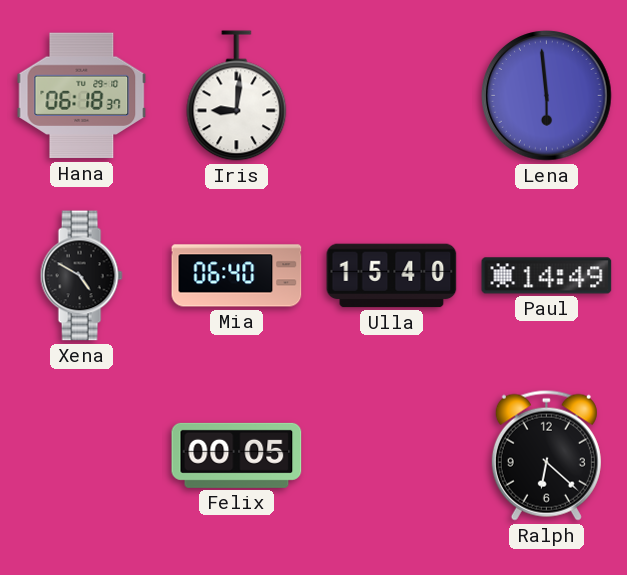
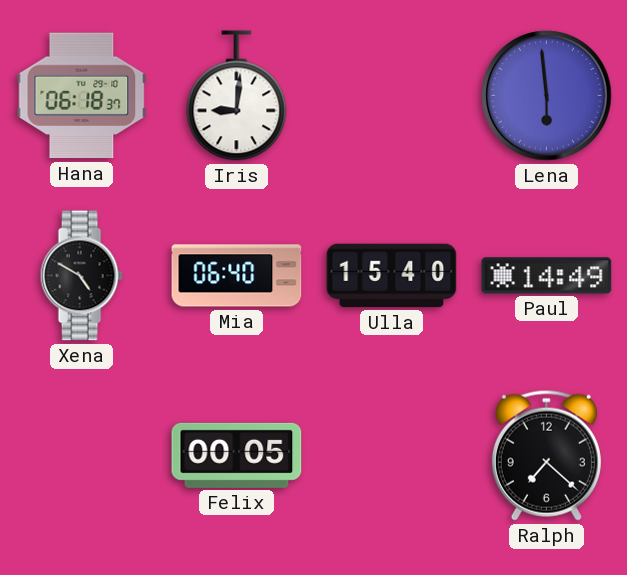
Ralph: 6:22 -> 7:22
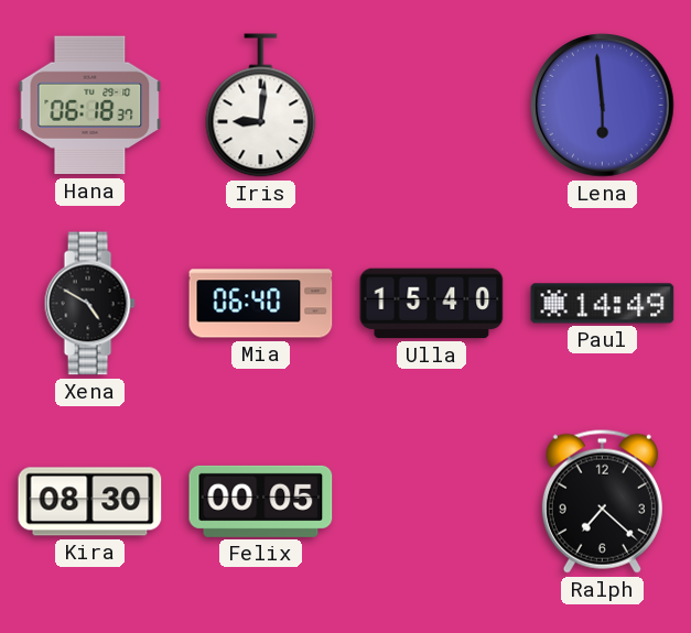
Kira: none -> 08:30
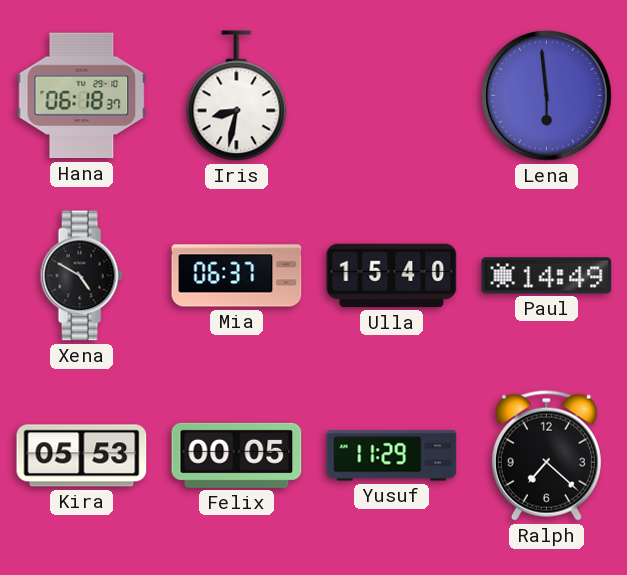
Iris: 9:01 -> 8:32
Mia: 06:40 -> 06:37
Kira: 08:30 -> 05:53
Yusuf: none -> 11:29
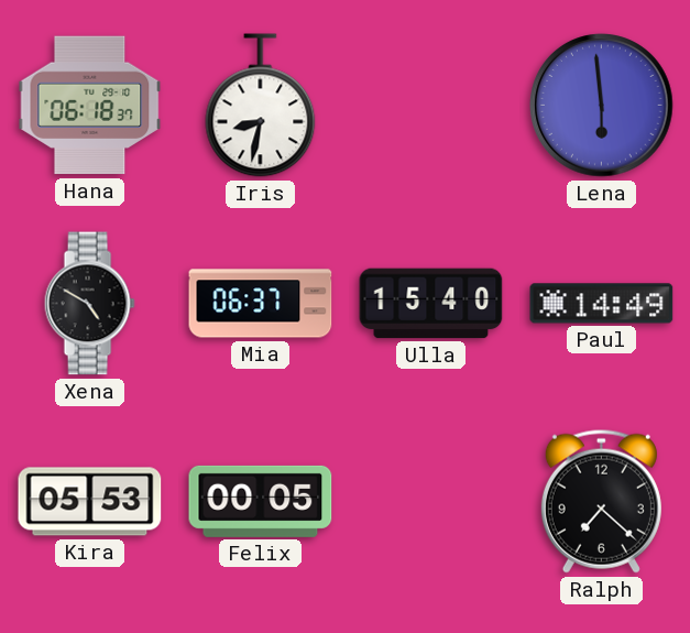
Yusuf: 11:29 -> none
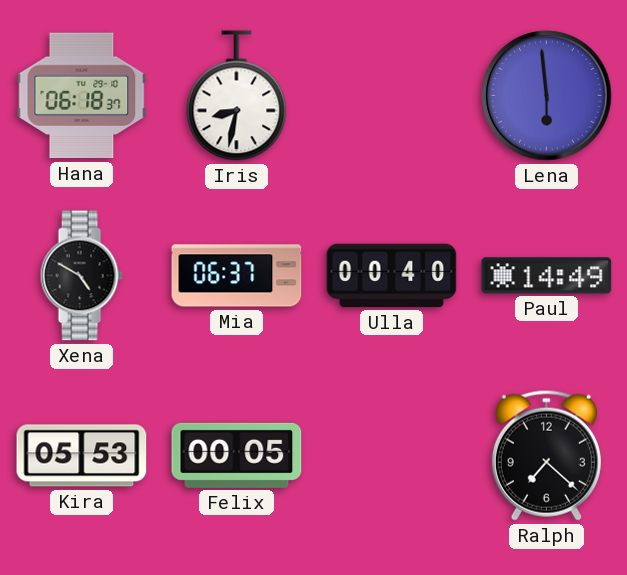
Ulla: 15:40 -> 00:40
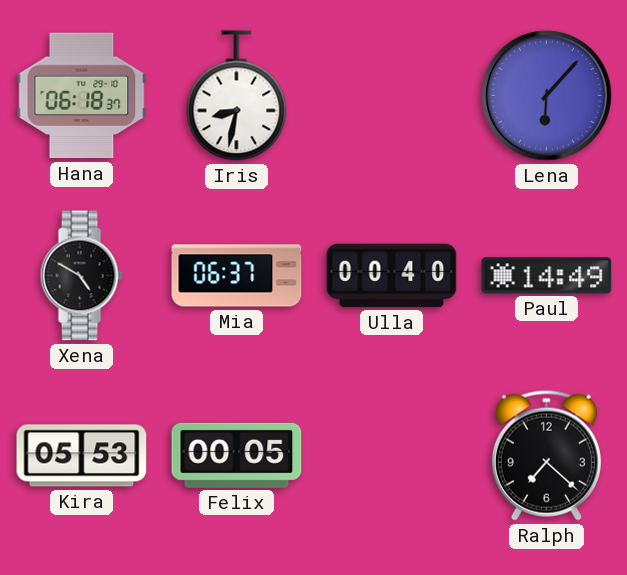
Lena: 5:59 -> 6:07
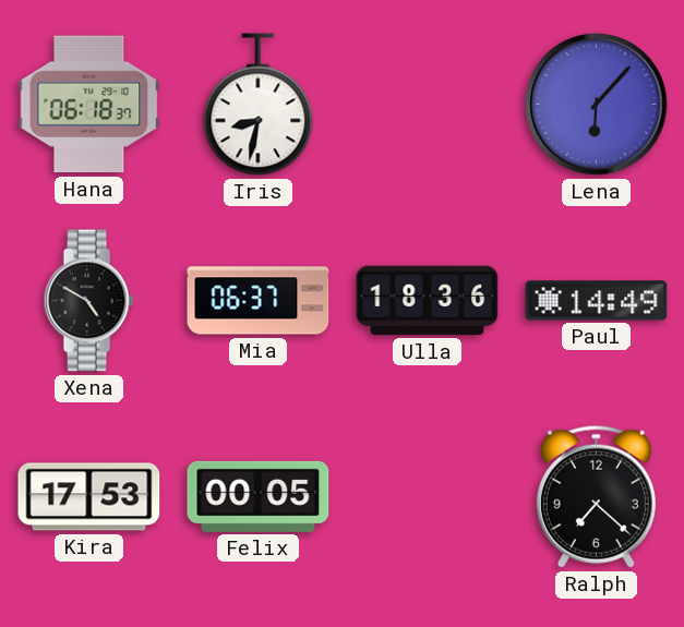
Ulla: 00:40 -> 18:36
Kira: 05:53 -> 17:53
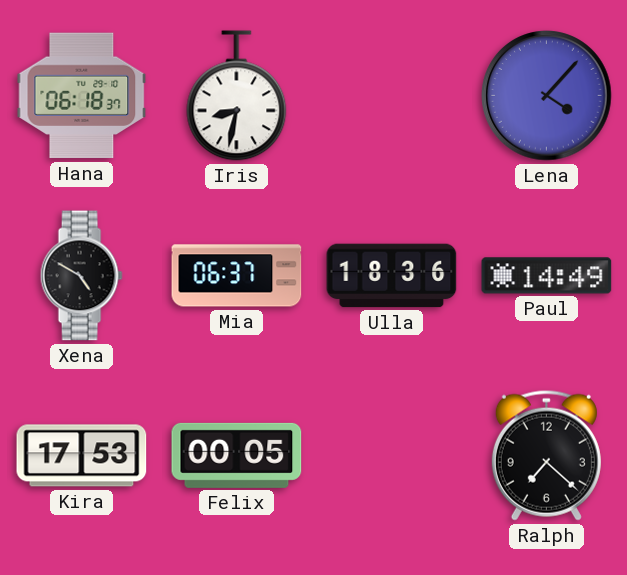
Lena: 6:07 -> 4:07
